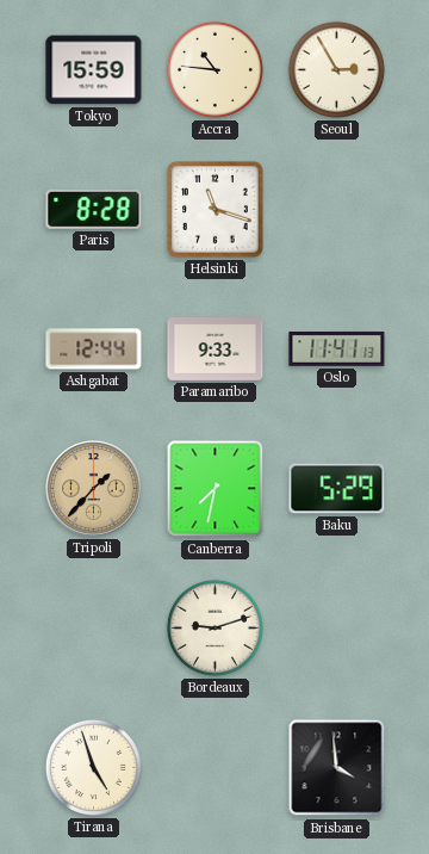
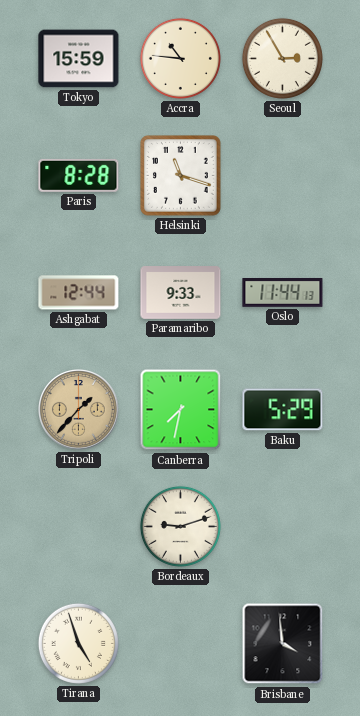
Oslo: 11:41 -> 11:44
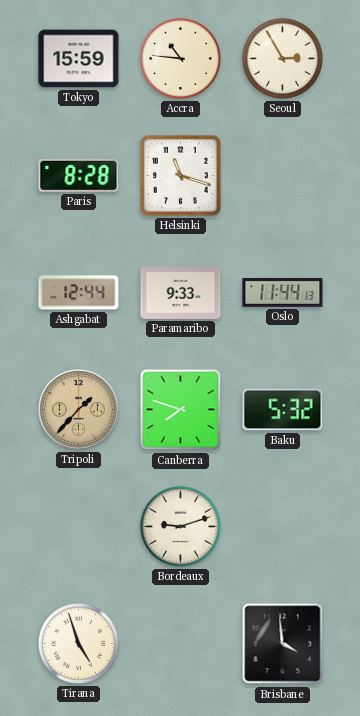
Canberra: 7:32 -> 7:48
Baku: 5:29 -> 5:32
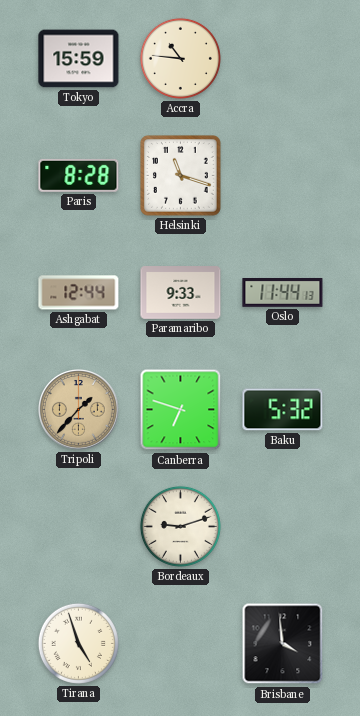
Seoul: 2:55 -> none
Canberra: 7:48 -> 6:48
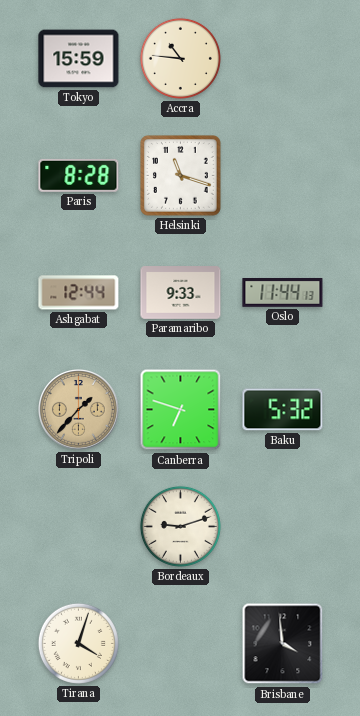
Tirana: 4:57 -> 4:03
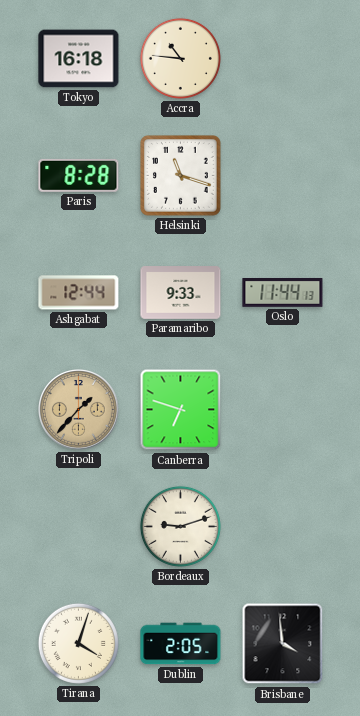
Tokyo: 15:59 -> 16:18
Baku: 5:32 -> none
Dublin: none -> 2:05
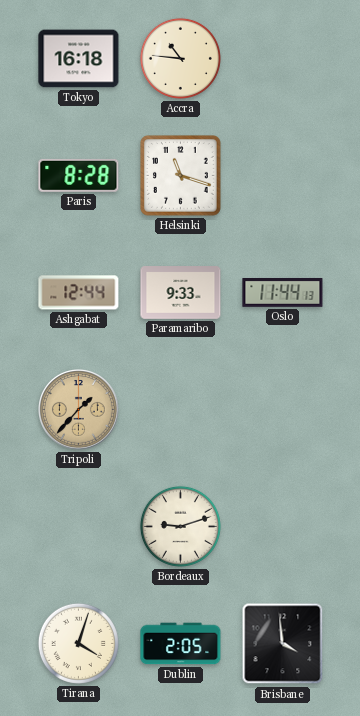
Canberra: 6:48 -> none
